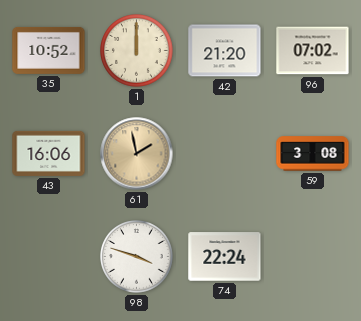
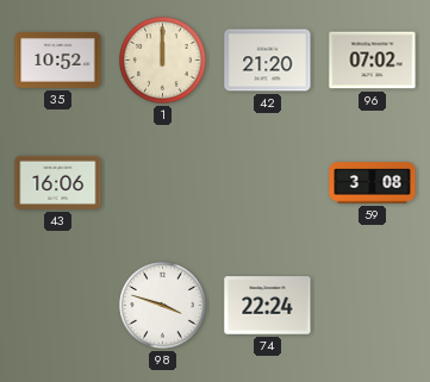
61: 1:58 -> none
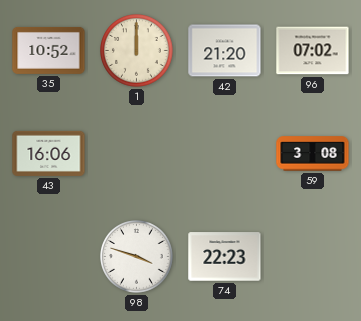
74: 22:24 -> 22:23
